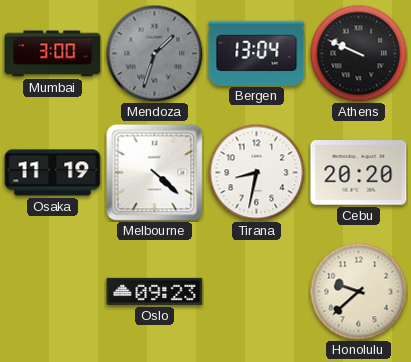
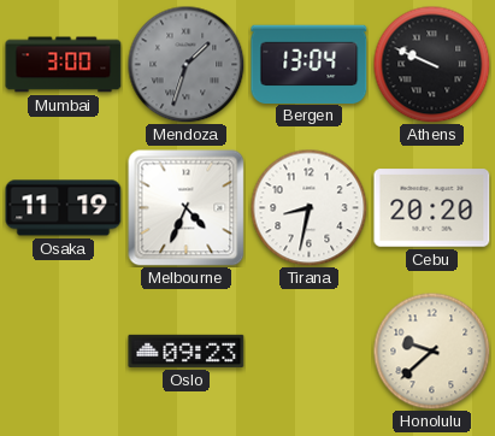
Melbourne: 4:22 -> 4:34
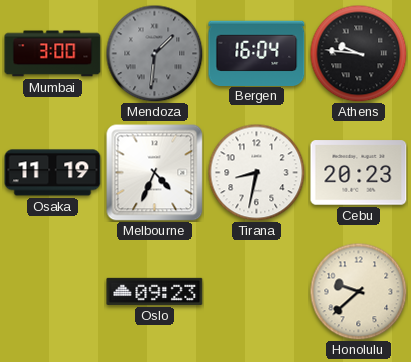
Mendoza: 1:33 -> 1:31
Bergen: 13:04 -> 16:04
Athens: 9:49 -> 9:46
Cebu: 20:20 -> 20:23
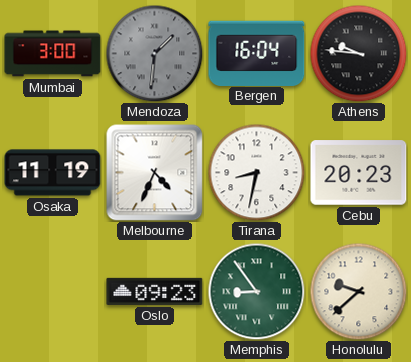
Memphis: none -> 8:54
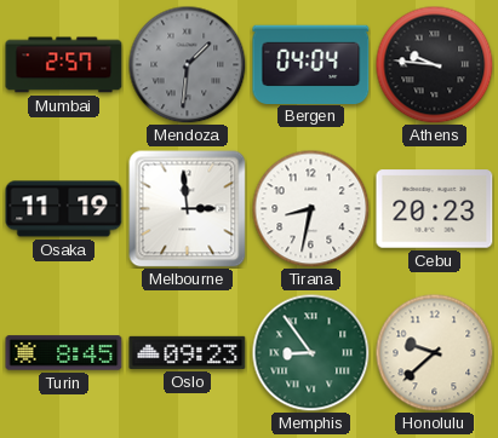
Mumbai: 3:00 -> 2:57
Bergen: 16:04 -> 04:04
Melbourne: 4:34 -> 2:59
Turin: none -> 8:45
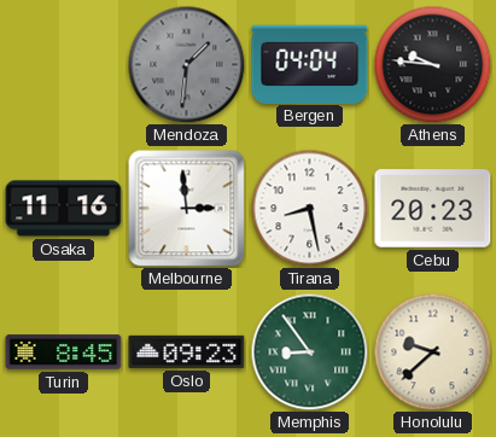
Mumbai: 2:57 -> none
Osaka: 11:19 -> 11:16
Tirana: 8:32 -> 8:28
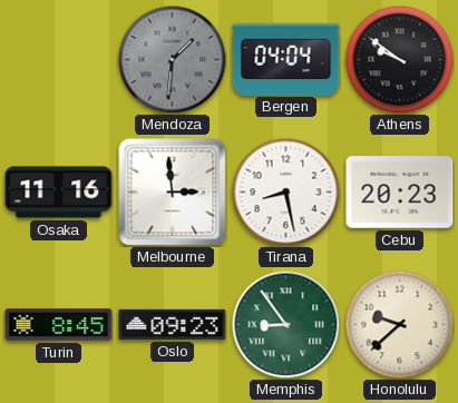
Athens: 9:46 -> 9:51
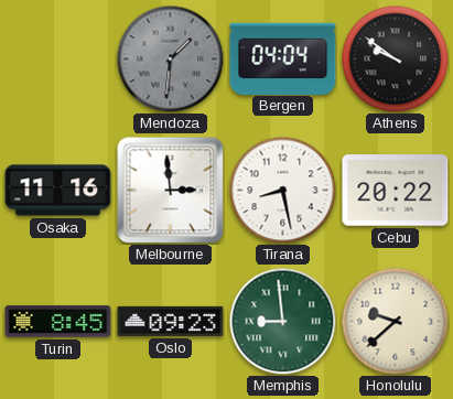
Cebu: 20:23 -> 20:22
Memphis: 8:54 -> 8:59
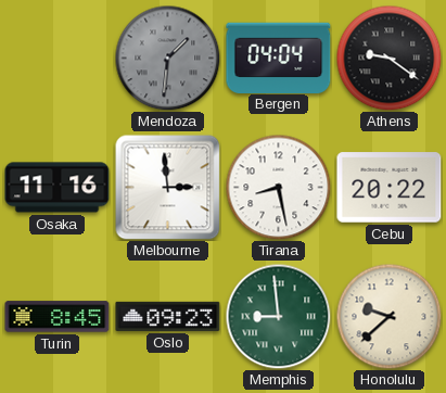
Athens: 9:51 -> 9:21
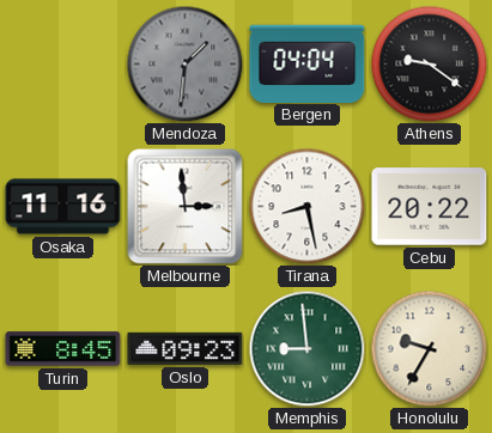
Honolulu: 9:38 -> 9:35
